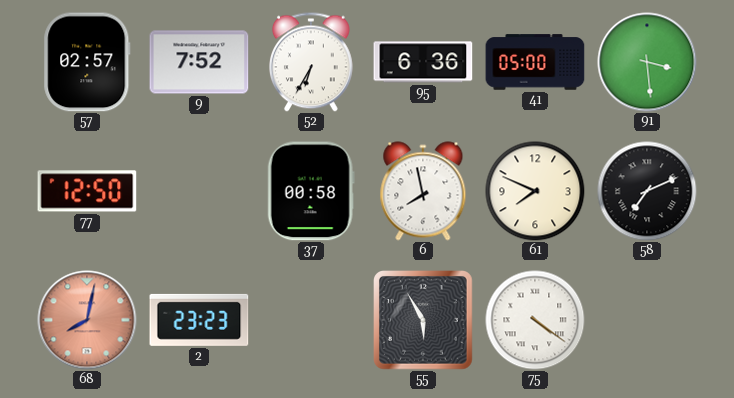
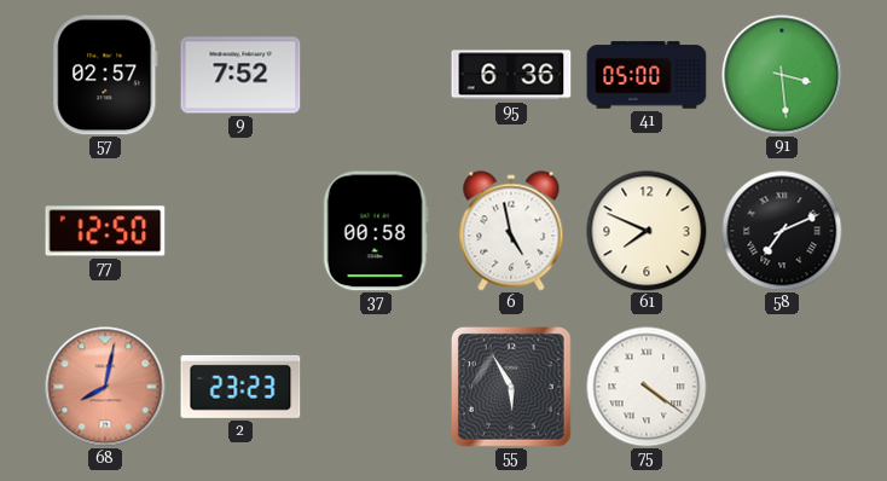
52: 6:35 -> none
6: 7:58 -> 4:58
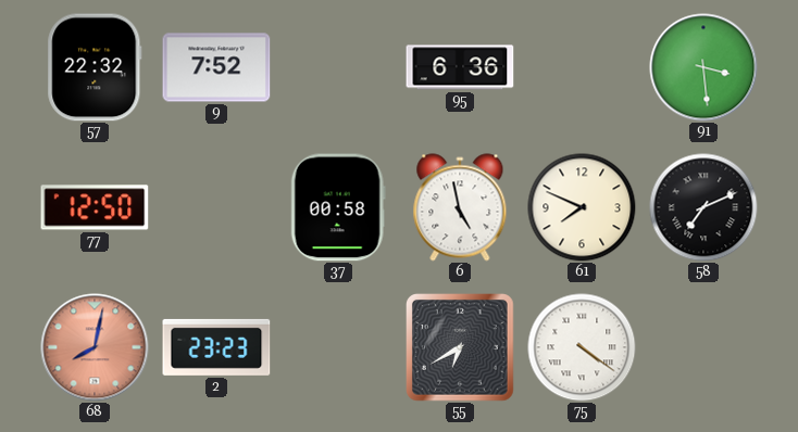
57: 02:57 -> 22:32
41: 05:00 -> none
55: 5:55 -> 6:40
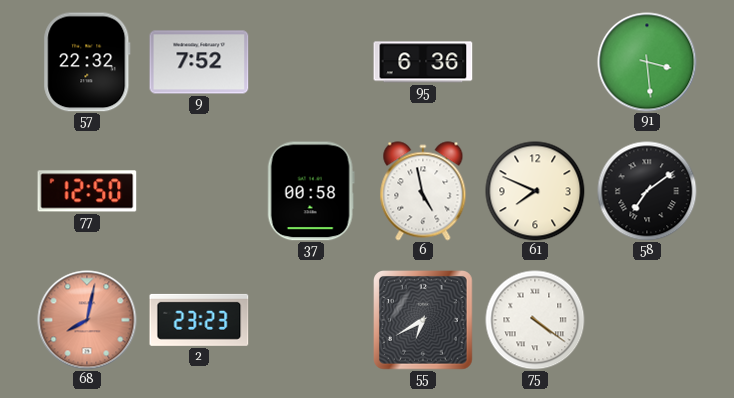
58: 7:11 -> 7:09
